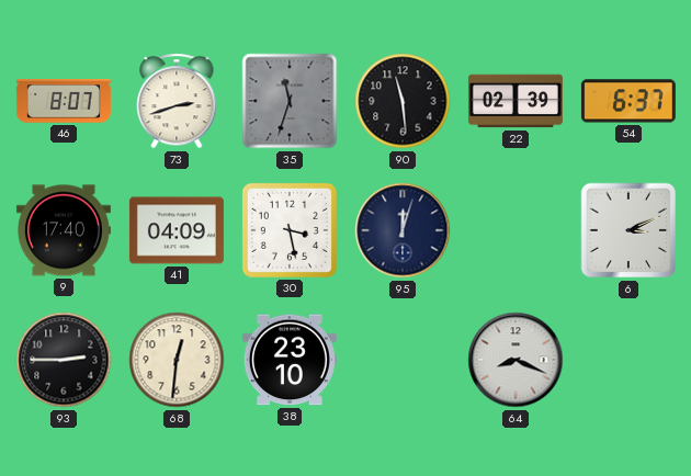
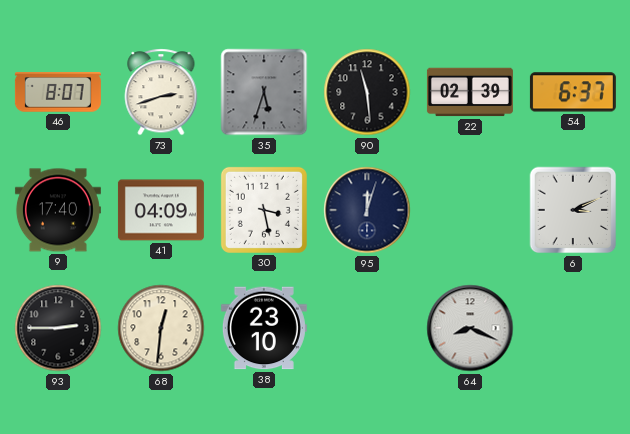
35: 11:33 -> 5:33
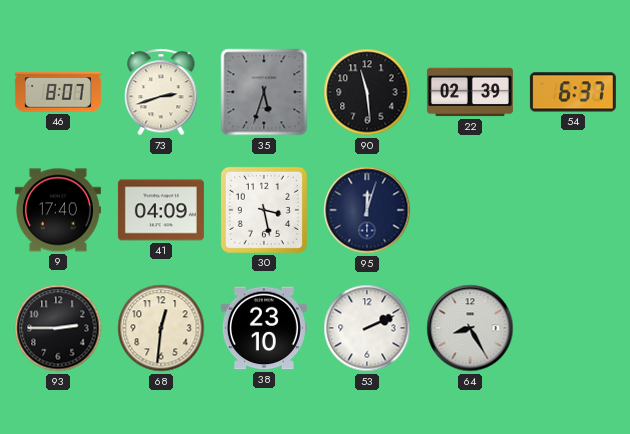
6: 3:11 -> none
53: none -> 2:11
64: 8:19 -> 8:25
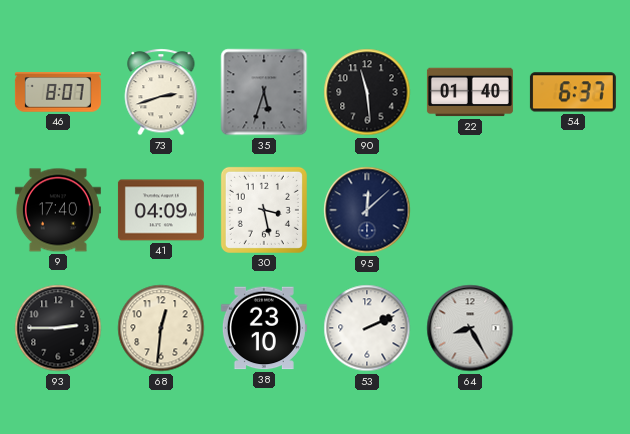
22: 02:39 -> 01:40
95: 12:03 -> 12:08
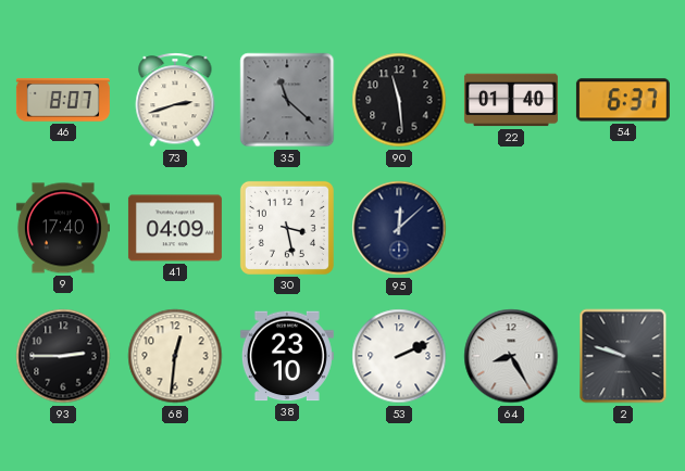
35: 5:33 -> 11:22
2: none -> 9:48
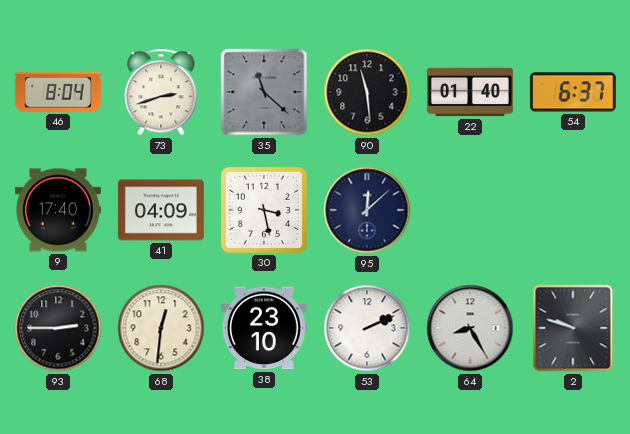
46: 8:07 -> 8:04
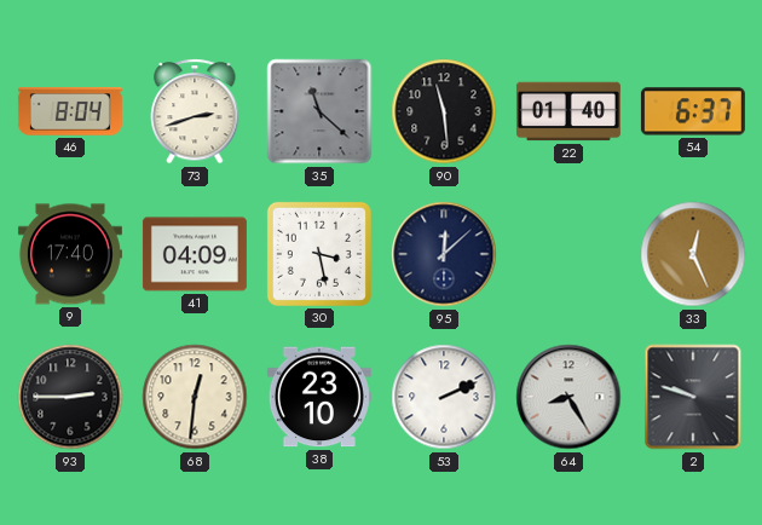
33: none -> 12:26
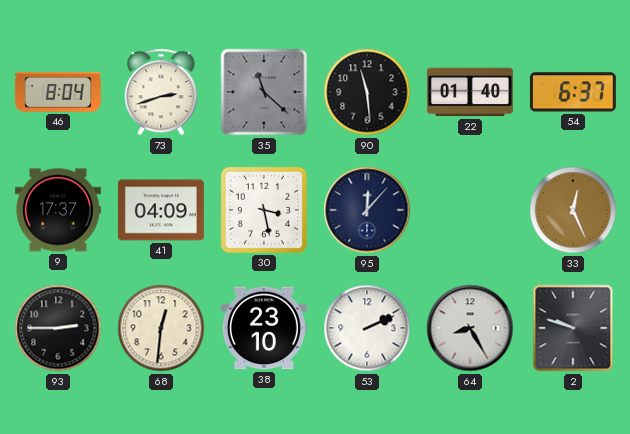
9: 17:40 -> 17:37
95: 12:08 -> 12:07
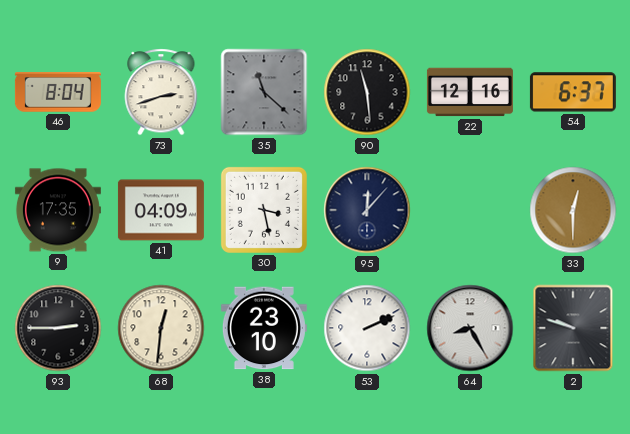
22: 01:40 -> 12:16
9: 17:37 -> 17:35
33: 12:26 -> 12:30
